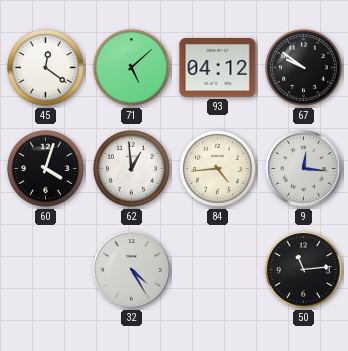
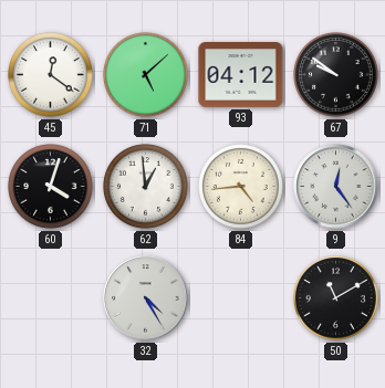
9: 12:16 -> 12:24
50: 11:14 -> 11:10
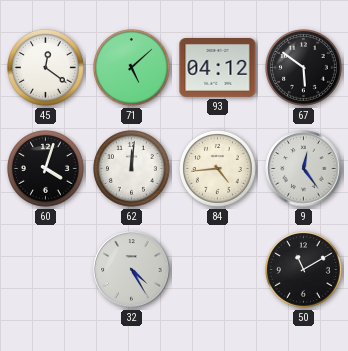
67: 9:51 -> 5:51
62: 12:59 -> 12:01
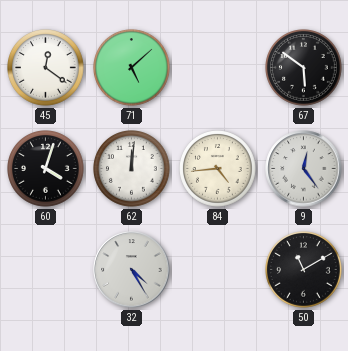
93: 04:12 -> none
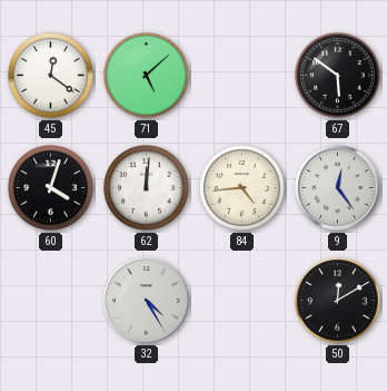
50: 11:10 -> 12:10
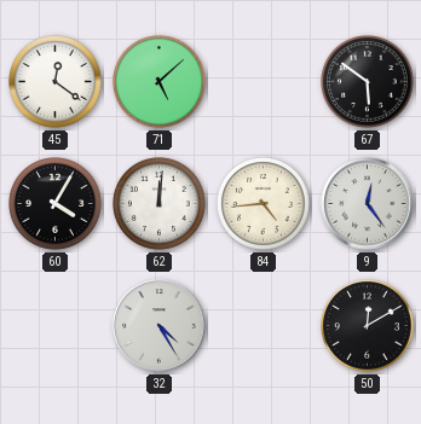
60: 4:03 -> 4:05
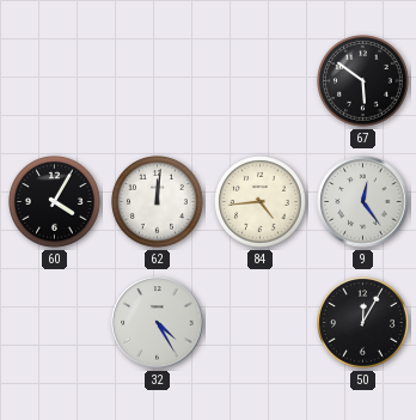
45: 12:21 -> none
71: 5:08 -> none
50: 12:10 -> 12:05
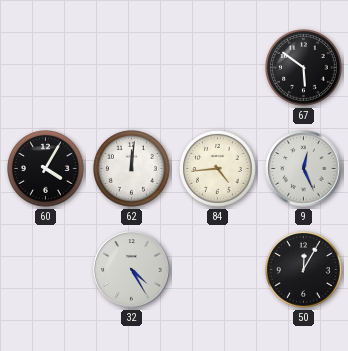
9: 12:24 -> 12:26
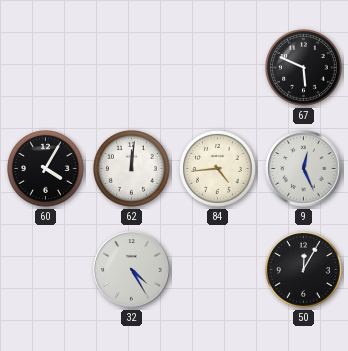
67: 5:51 -> 5:49
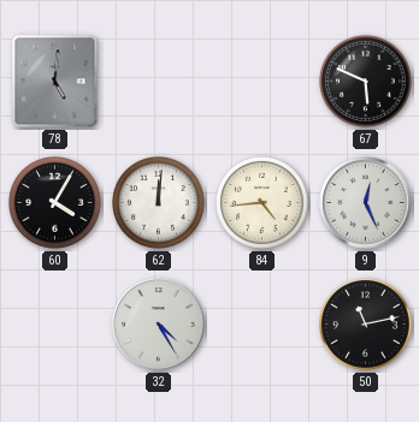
78: none -> 5:01
50: 12:05 -> 11:13
